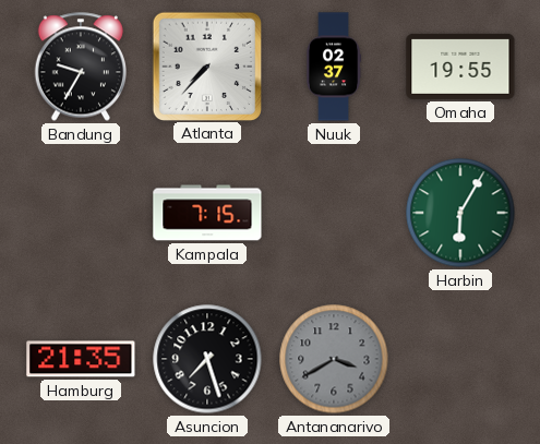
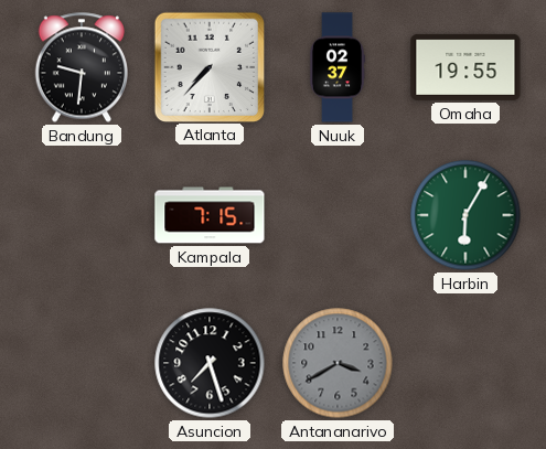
Bandung: 9:35 -> 9:31
Hamburg: 21:35 -> none
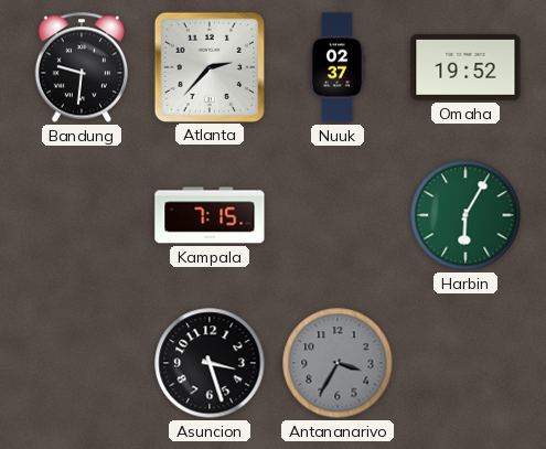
Atlanta: 7:37 -> 2:37
Omaha: 19:55 -> 19:52
Asuncion: 7:27 -> 3:27
Antananarivo: 3:40 -> 3:35
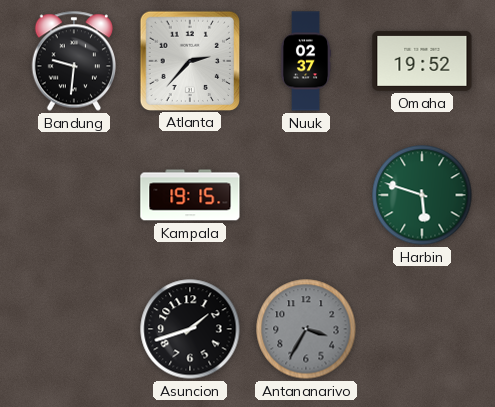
Kampala: 7:15 -> 19:15
Harbin: 6:05 -> 5:48
Asuncion: 3:27 -> 1:42
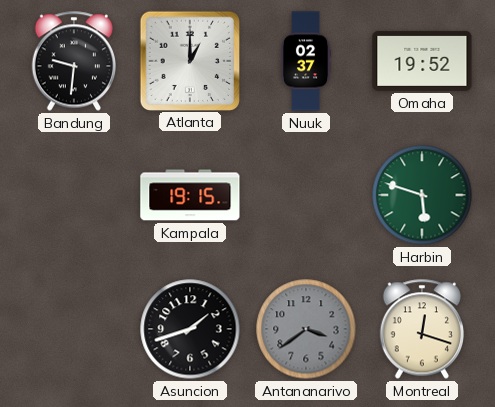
Atlanta: 2:37 -> 1:00
Antananarivo: 3:35 -> 3:39
Montreal: none -> 12:18
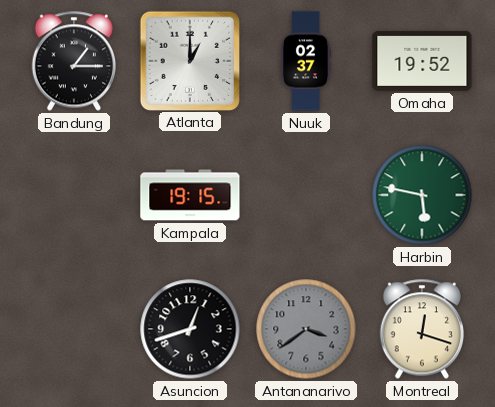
Bandung: 9:31 -> 1:15
Harbin: 5:48 -> 5:47
Asuncion: 1:42 -> 12:42
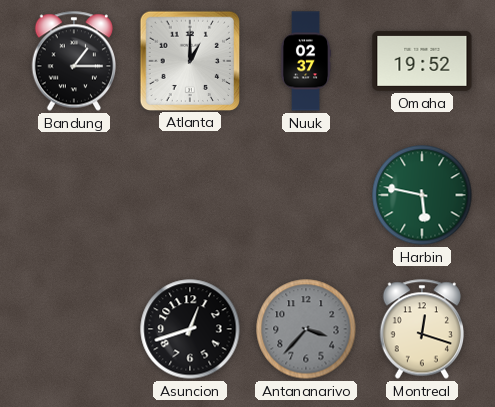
Kampala: 19:15 -> none
Antananarivo: 3:39 -> 3:37
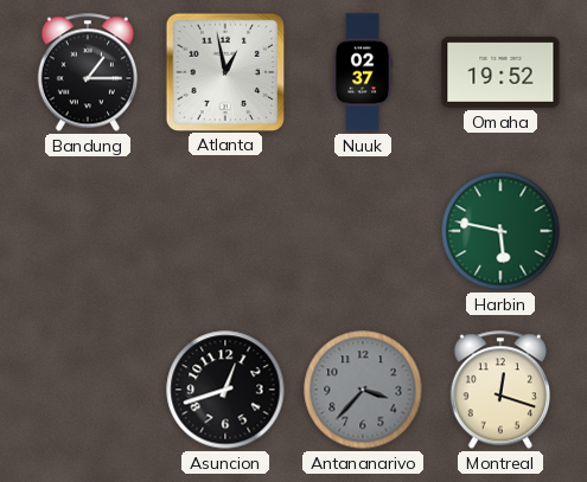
Atlanta: 1:00 -> 12:58
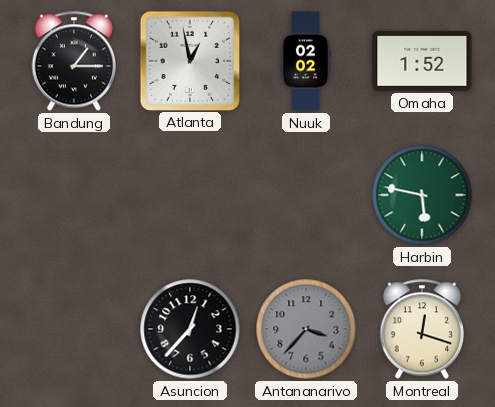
Nuuk: 02:37 -> 02:02
Omaha: 19:52 -> 1:52
Asuncion: 12:42 -> 12:37
